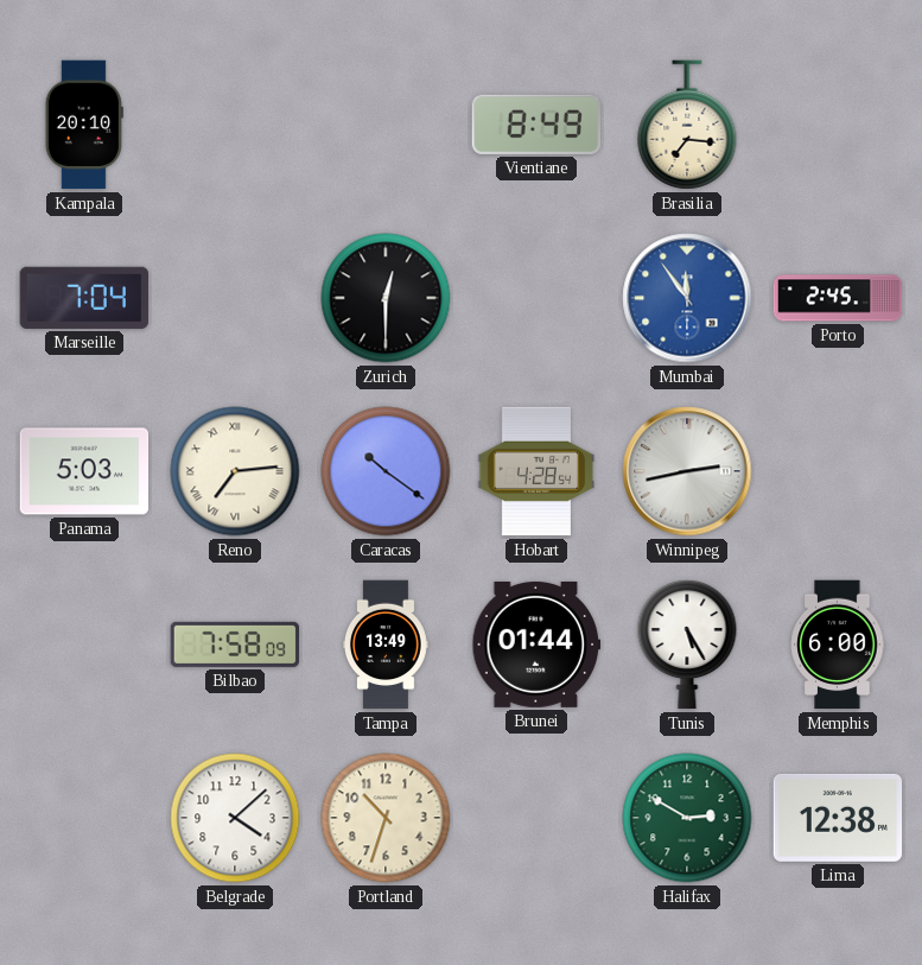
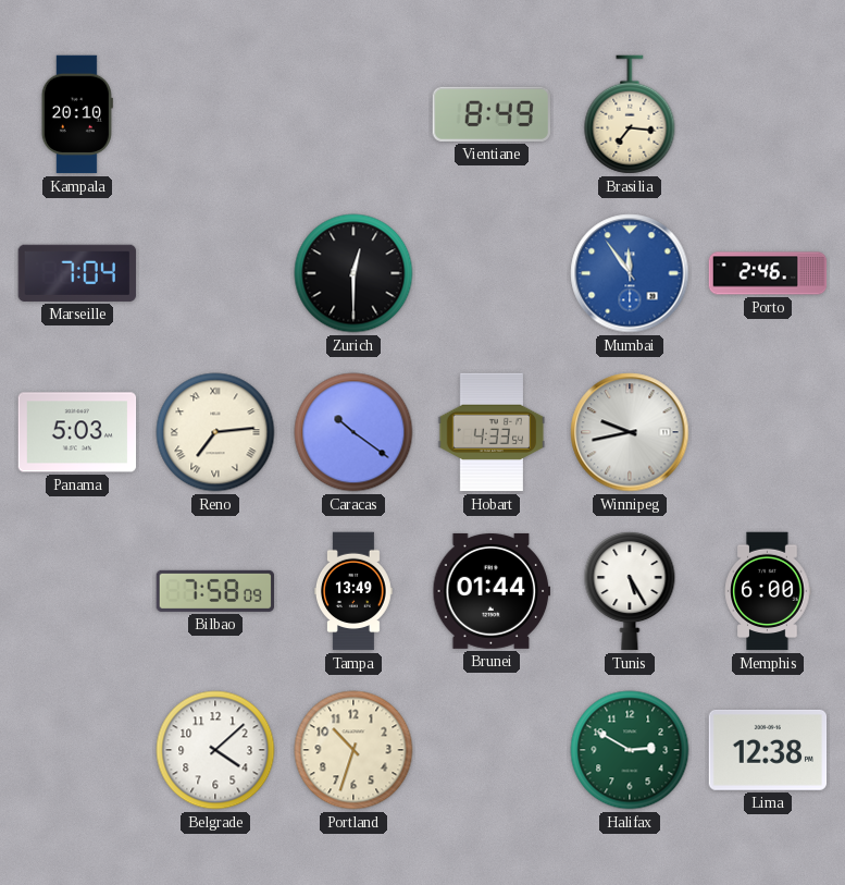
Porto: 2:45 -> 2:46
Hobart: 4:28 -> 4:33
Winnipeg: 2:43 -> 9:43
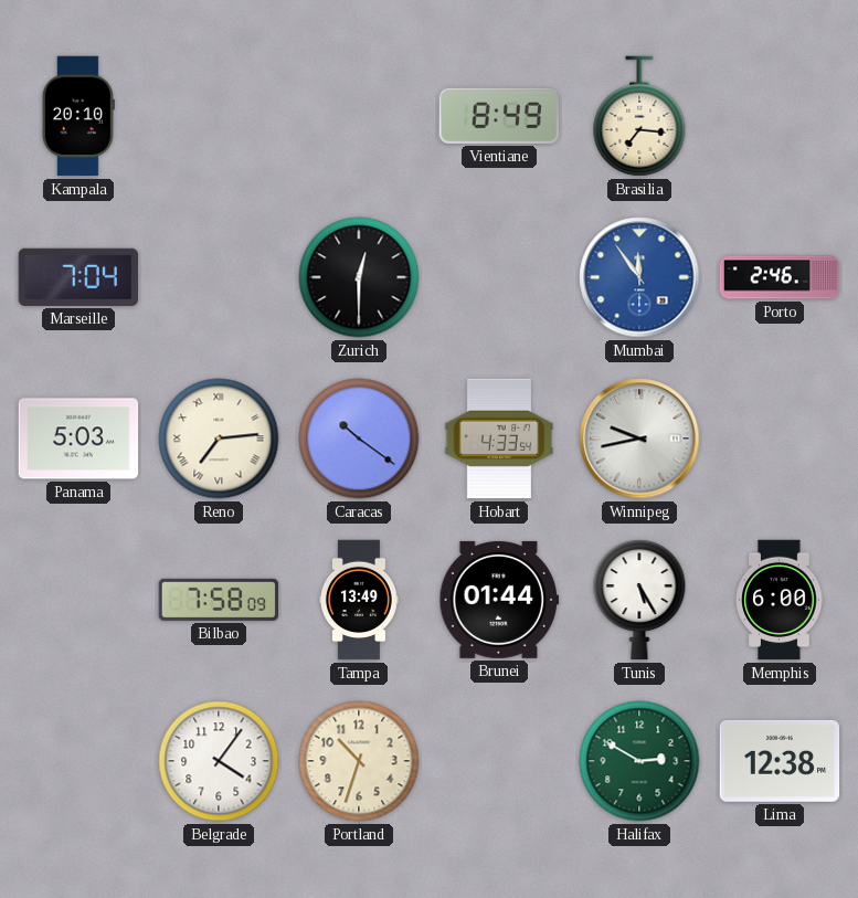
Belgrade: 4:08 -> 4:06
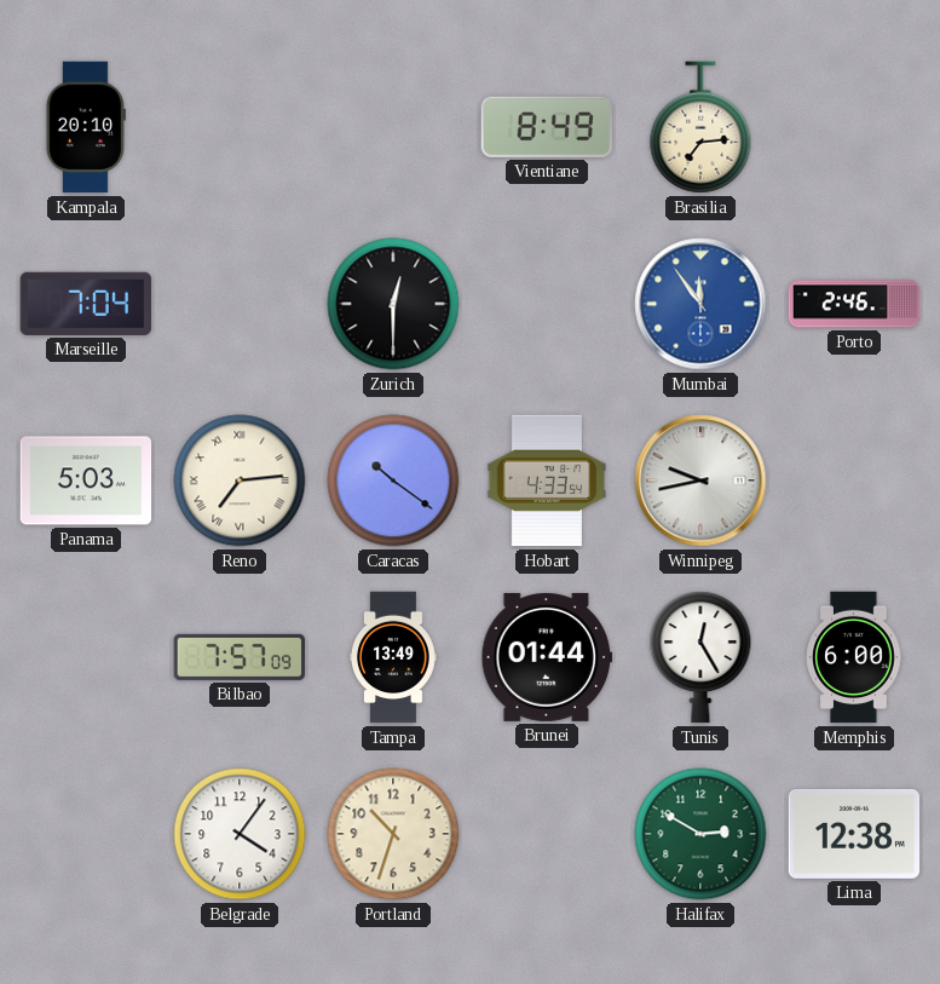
Brasilia: 7:16 -> 7:14
Bilbao: 7:58 -> 7:57
Tunis: 5:25 -> 12:25
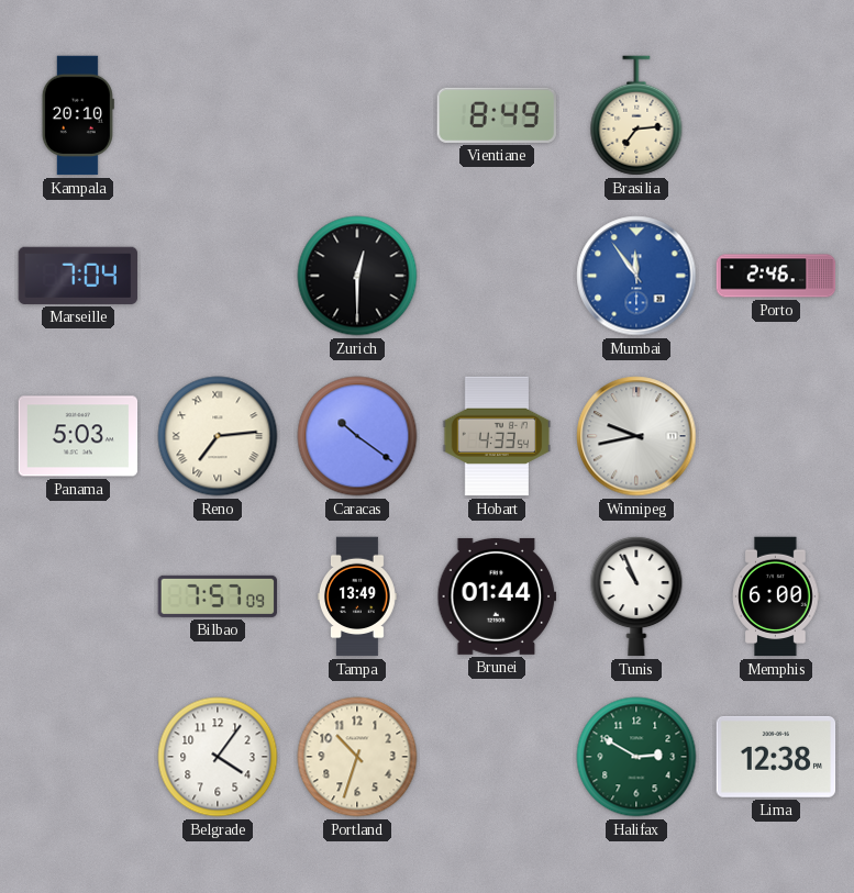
Tunis: 12:25 -> 10:56
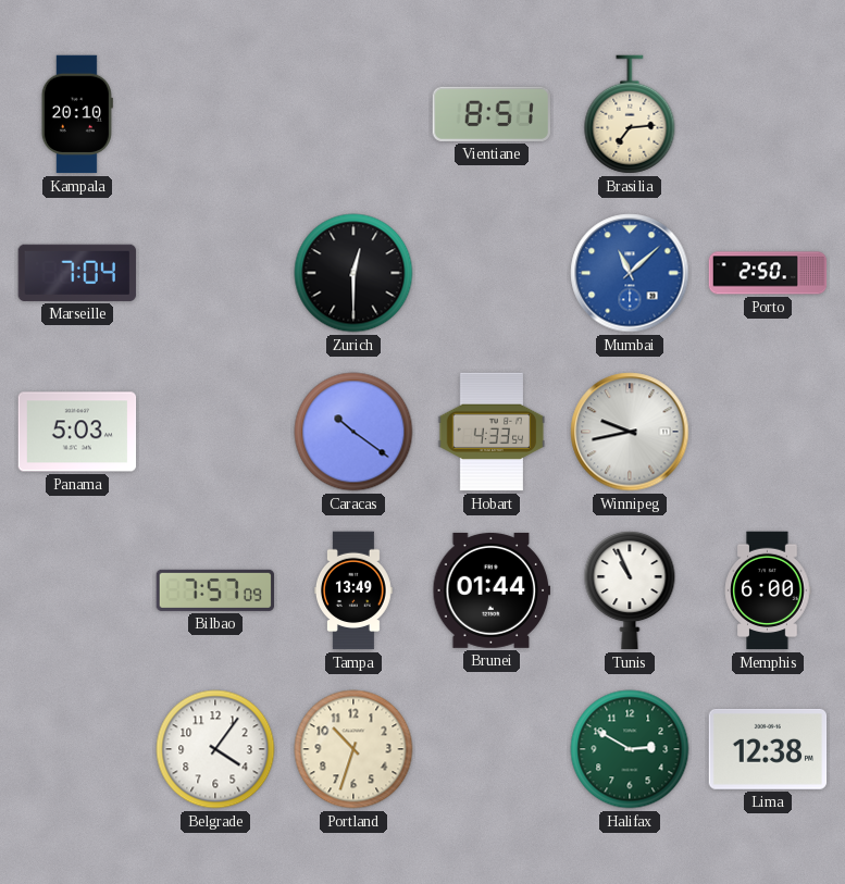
Vientiane: 8:49 -> 8:51
Mumbai: 11:54 -> 11:08
Porto: 2:46 -> 2:50
Reno: 7:14 -> none
